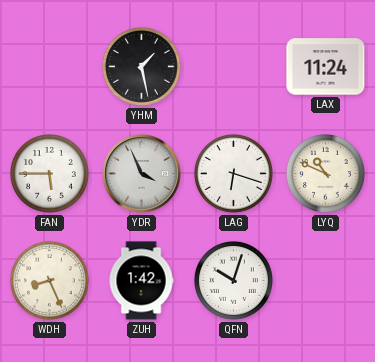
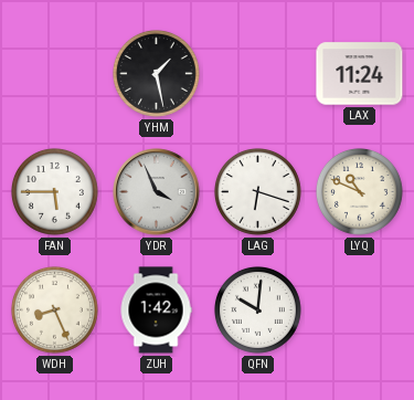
QFN: 10:03 -> 10:01
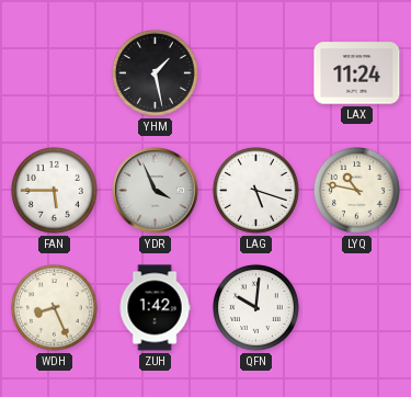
LAG: 6:18 -> 5:18
LYQ: 10:49 -> 10:47
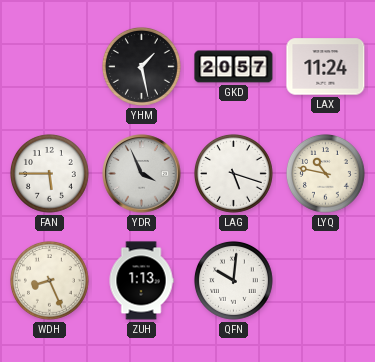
GKD: none -> 20:57
ZUH: 1:42 -> 1:13
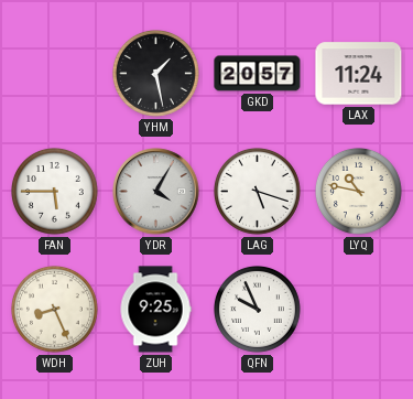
YDR: 3:56 -> 4:05
ZUH: 1:13 -> 9:25
QFN: 10:01 -> 9:56
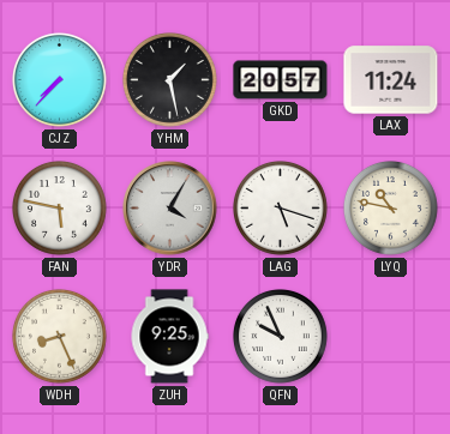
CJZ: none -> 7:37
FAN: 5:45 -> 5:47
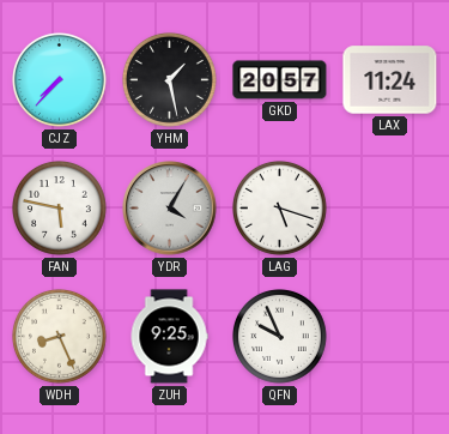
LYQ: 10:47 -> none
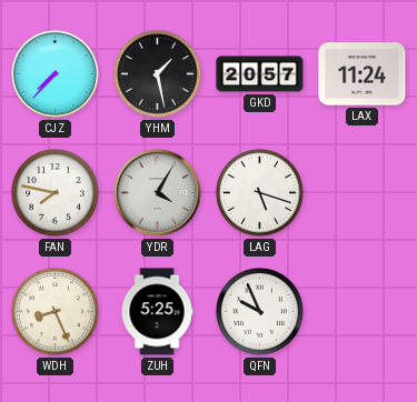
FAN: 5:47 -> 7:47
ZUH: 9:25 -> 5:25
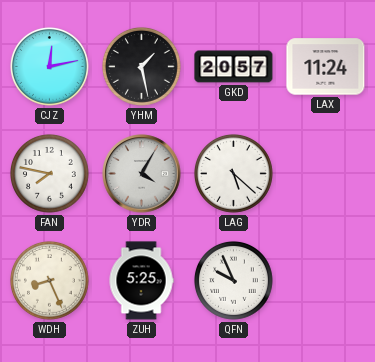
CJZ: 7:37 -> 12:13
LAG: 5:18 -> 5:22
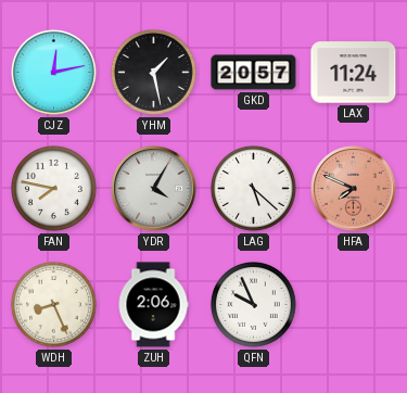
HFA: none -> 7:49
ZUH: 5:25 -> 2:06
